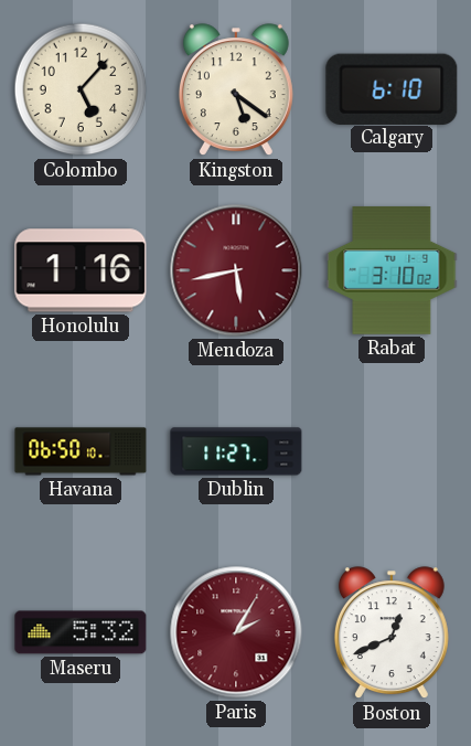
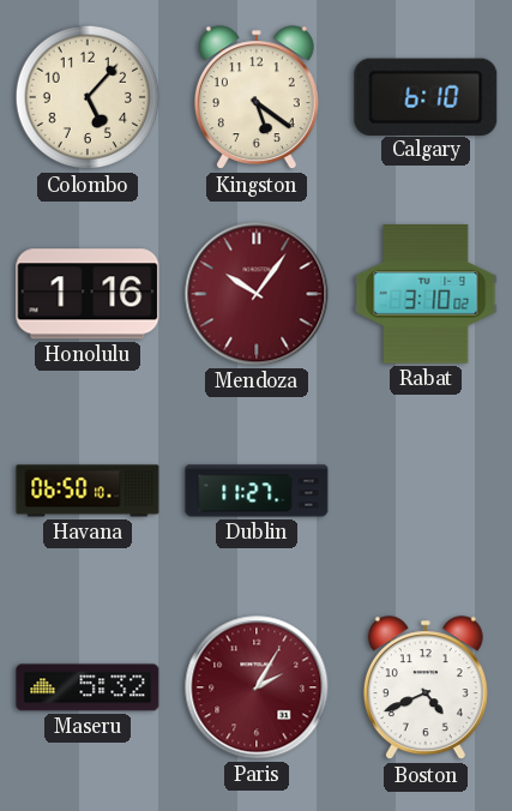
Mendoza: 5:43 -> 10:06
Boston: 12:41 -> 4:41
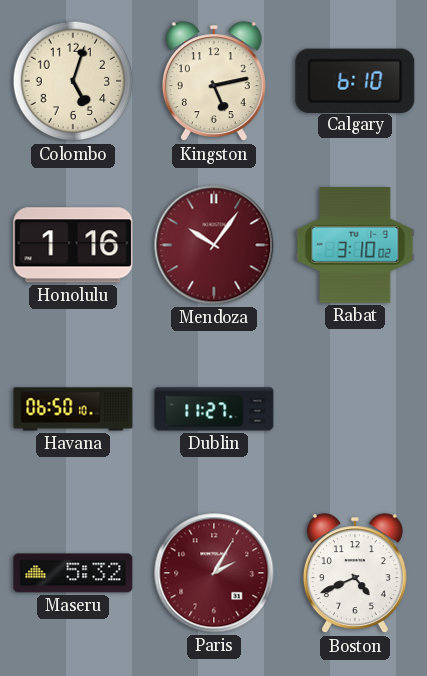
Colombo: 5:07 -> 5:03
Kingston: 5:21 -> 5:13
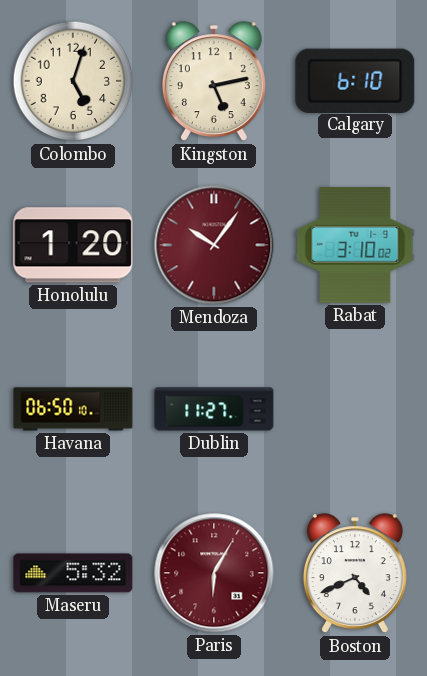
Honolulu: 1:16 -> 1:20
Paris: 2:05 -> 6:05
